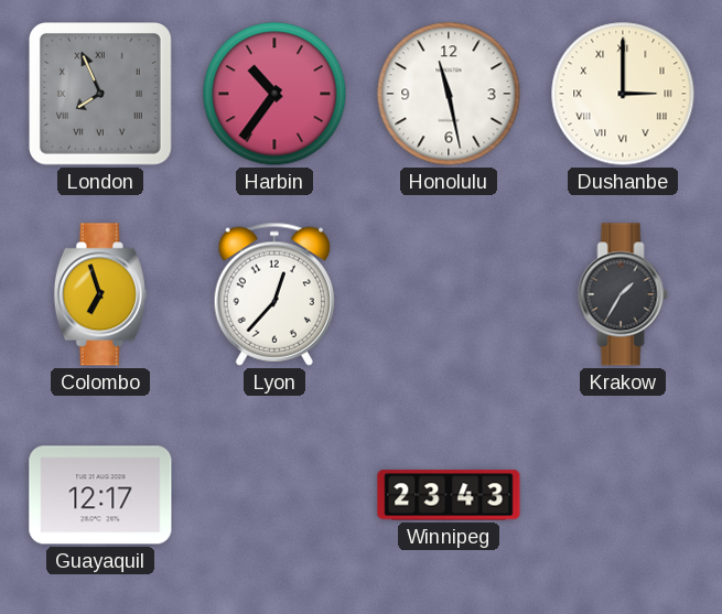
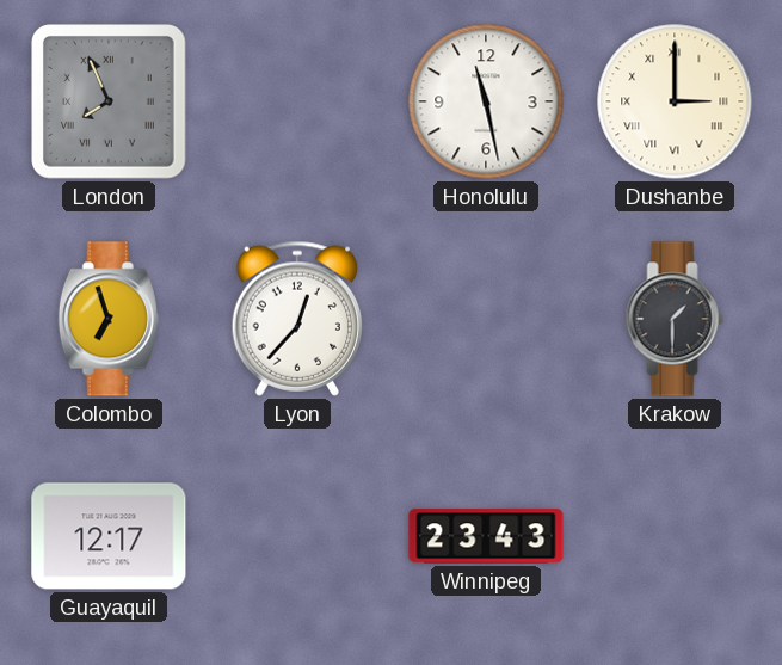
Harbin: 10:36 -> none
Krakow: 1:35 -> 1:30
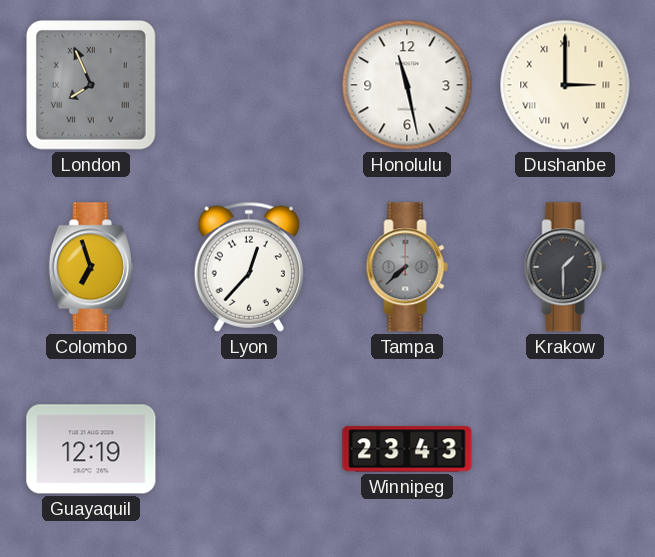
Tampa: none -> 7:38
Guayaquil: 12:17 -> 12:19
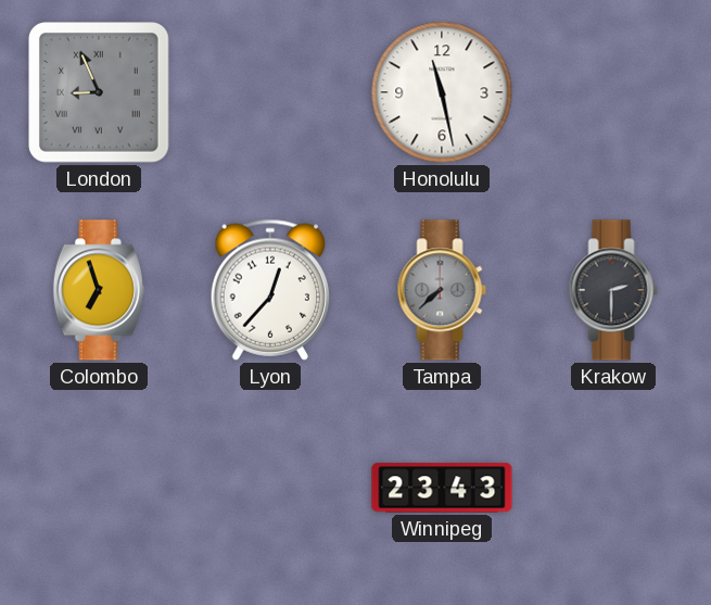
London: 7:56 -> 8:56
Dushanbe: 3:00 -> none
Krakow: 1:30 -> 2:30
Guayaquil: 12:19 -> none
